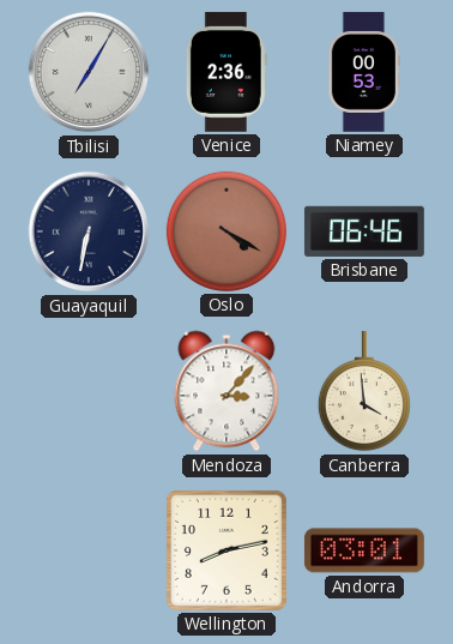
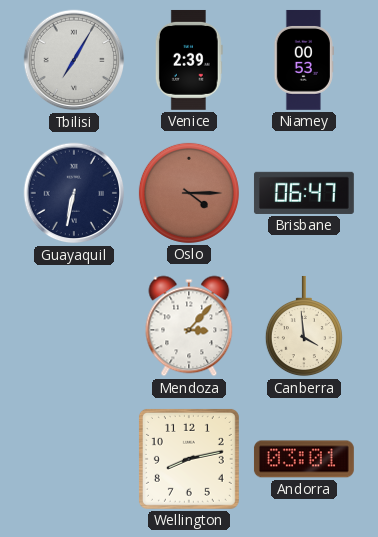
Venice: 2:36 -> 2:39
Oslo: 4:20 -> 4:15
Brisbane: 06:46 -> 06:47
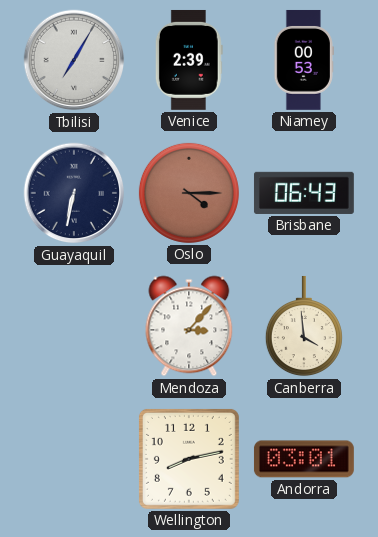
Brisbane: 06:47 -> 06:43
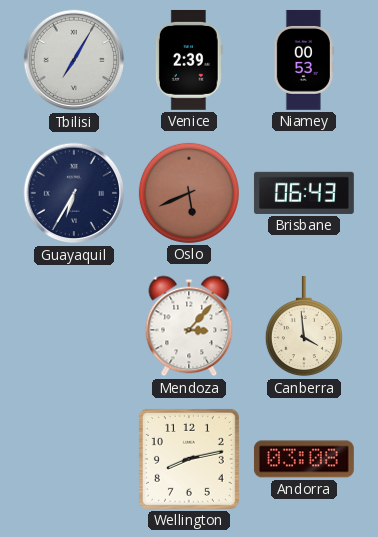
Guayaquil: 6:32 -> 6:35
Oslo: 4:15 -> 5:41
Andorra: 03:01 -> 03:08
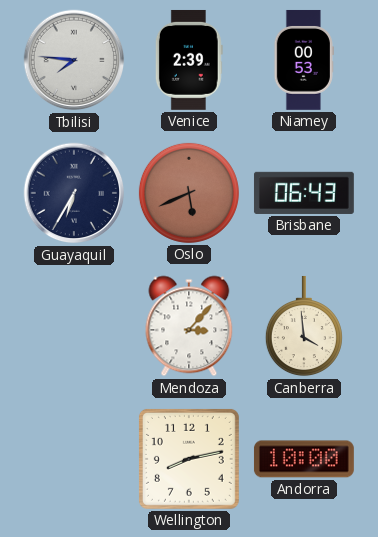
Tbilisi: 7:05 -> 7:46
Andorra: 03:08 -> 10:00
